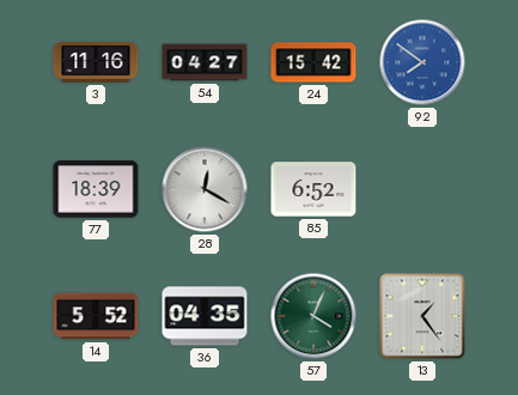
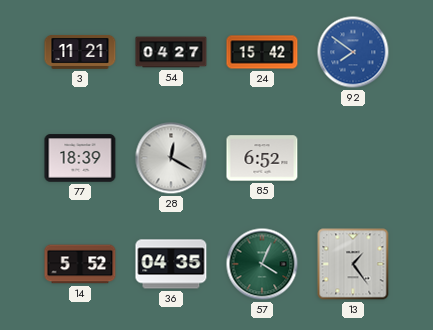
3: 11:16 -> 11:21
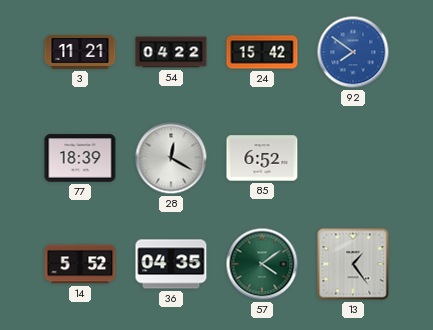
54: 04:27 -> 04:22
57: 4:04 -> 4:09
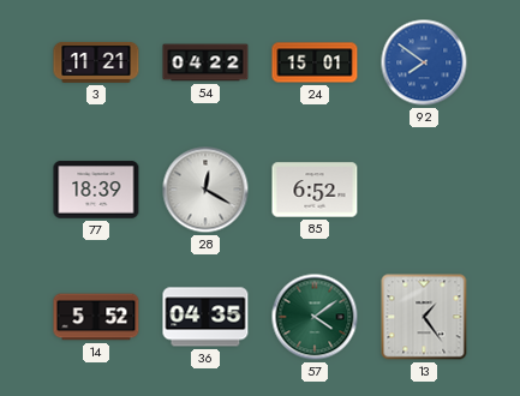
24: 15:42 -> 15:01
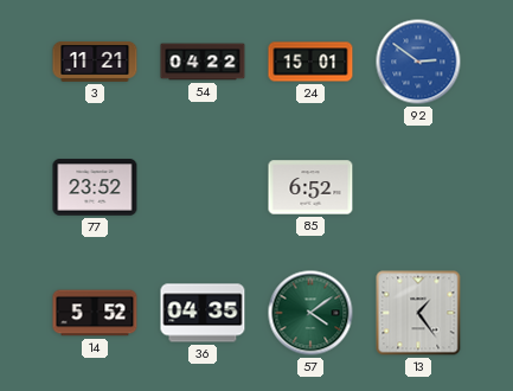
92: 7:51 -> 2:51
77: 18:39 -> 23:52
28: 12:20 -> none
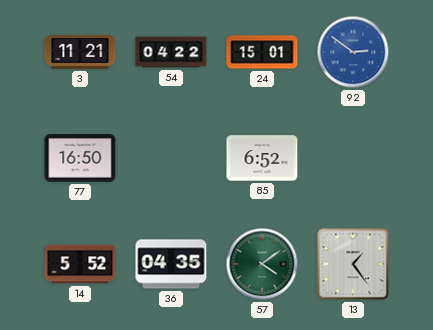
77: 23:52 -> 16:50
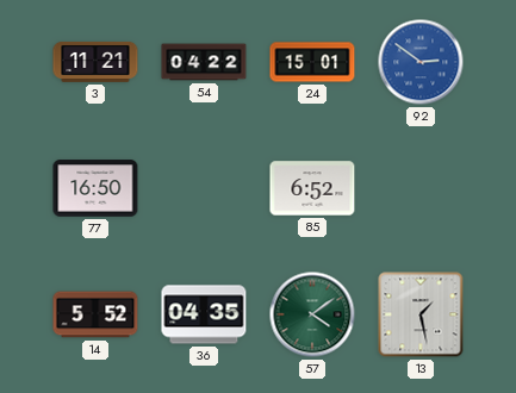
13: 1:24 -> 1:28
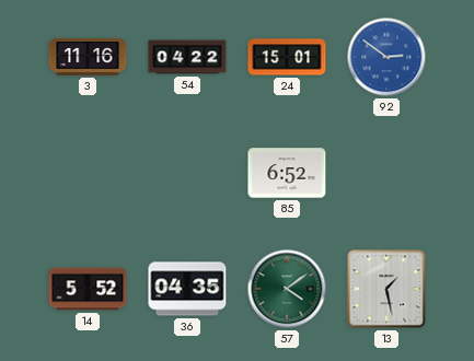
3: 11:21 -> 11:16
77: 16:50 -> none
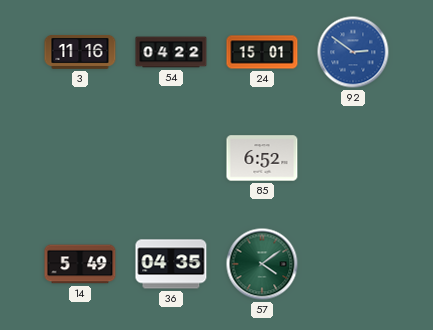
14: 5:52 -> 5:49
13: 1:28 -> none
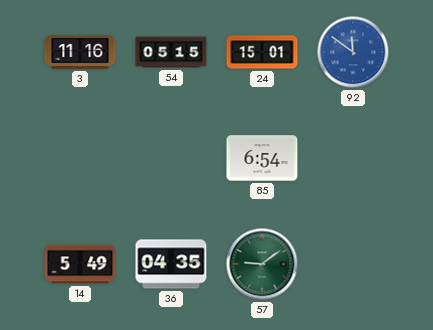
54: 04:22 -> 05:15
92: 2:51 -> 11:51
85: 6:52 -> 6:54
57: 4:09 -> 9:09
